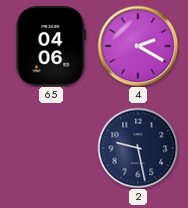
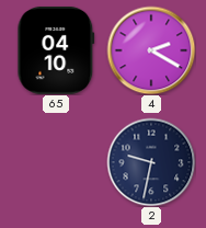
65: 04:06 -> 04:10
2: 9:28 -> 9:32
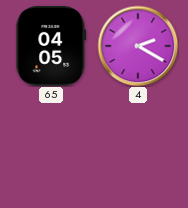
65: 04:10 -> 04:05
2: 9:32 -> none
